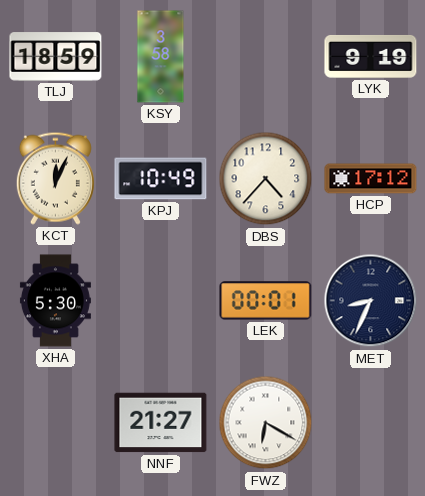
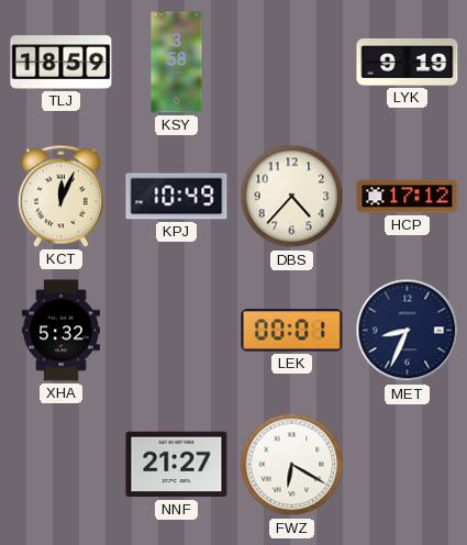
XHA: 5:30 -> 5:32
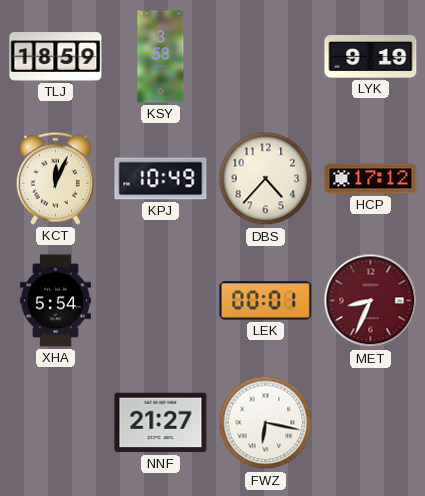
XHA: 5:32 -> 5:54
MET dial: navy -> burgundy
FWZ: 6:20 -> 6:17
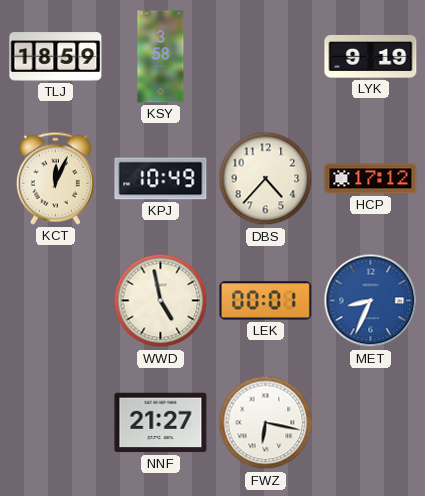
XHA: 5:54 -> none
WWD: none -> 4:58
MET dial: burgundy -> blue
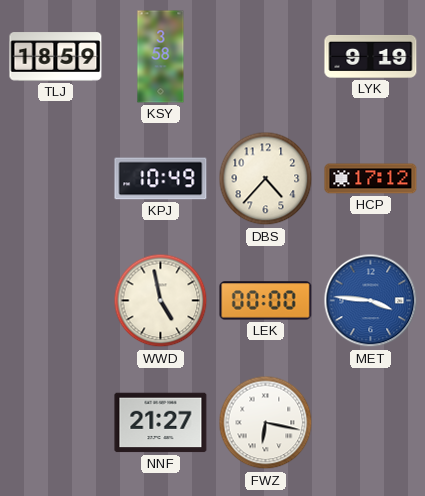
KCT: 12:04 -> none
LEK: 00:01 -> 00:00
MET: 8:34 -> 3:46
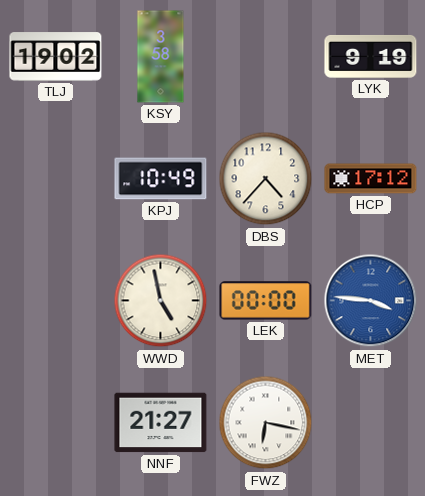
TLJ: 18:59 -> 19:02
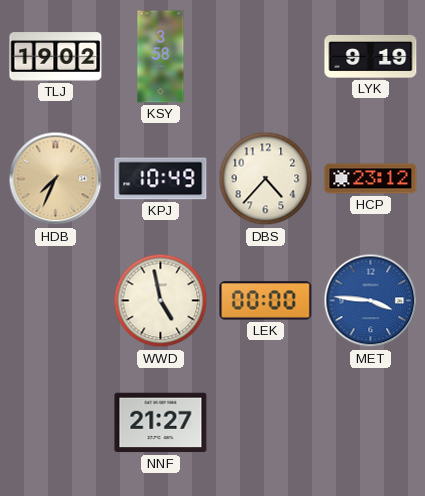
HDB: none -> 7:34
HCP: 17:12 -> 23:12
FWZ: 6:17 -> none
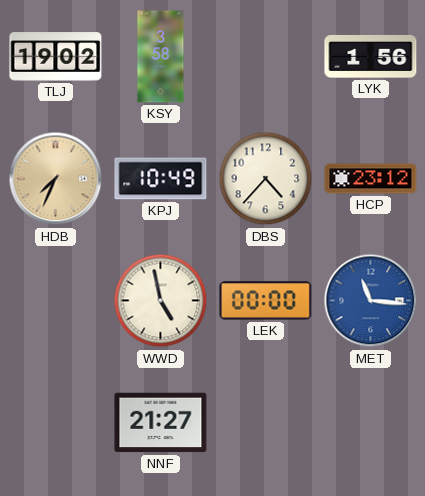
LYK: 9:19 -> 1:56
MET: 3:46 -> 11:16
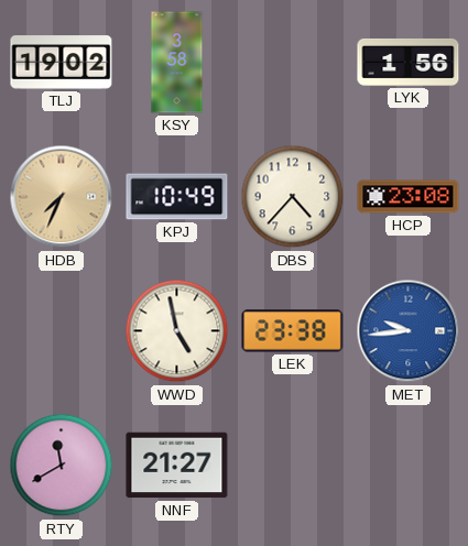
HCP: 23:12 -> 23:08
LEK: 00:00 -> 23:38
MET: 11:16 -> 9:44
RTY: none -> 11:40
